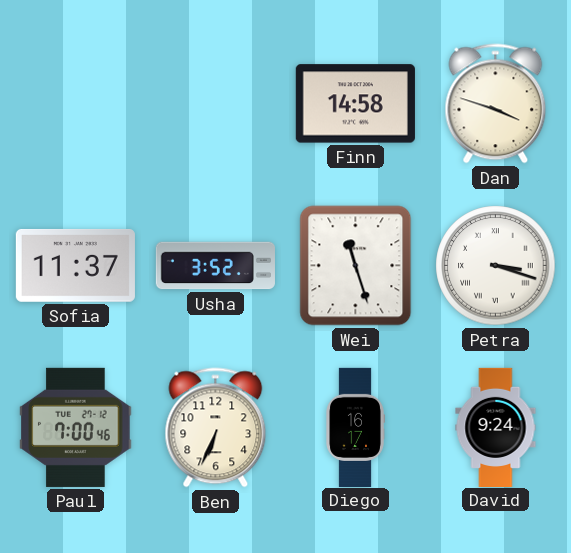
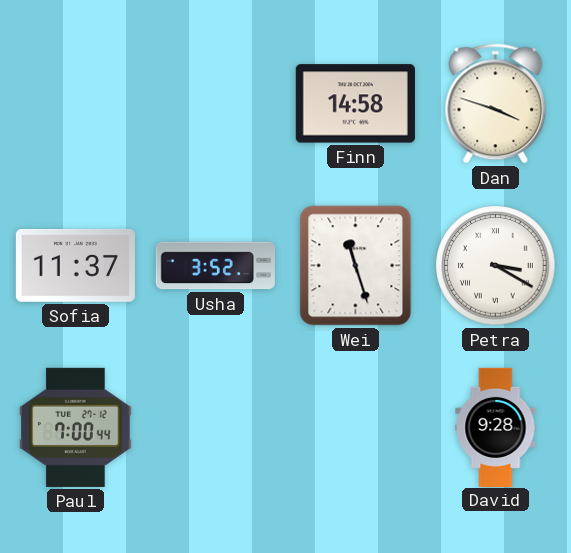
Petra: 3:18 -> 3:20
Paul: 7:00:46 -> 7:00:44
Ben: 6:34 -> none
Diego: 16:17 -> none
David: 9:24 -> 9:28
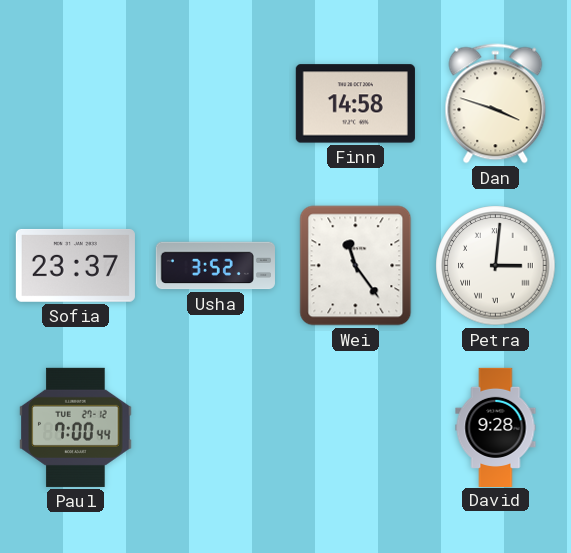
Sofia: 11:37 -> 23:37
Wei: 11:27 -> 11:24
Petra: 3:20 -> 3:01
